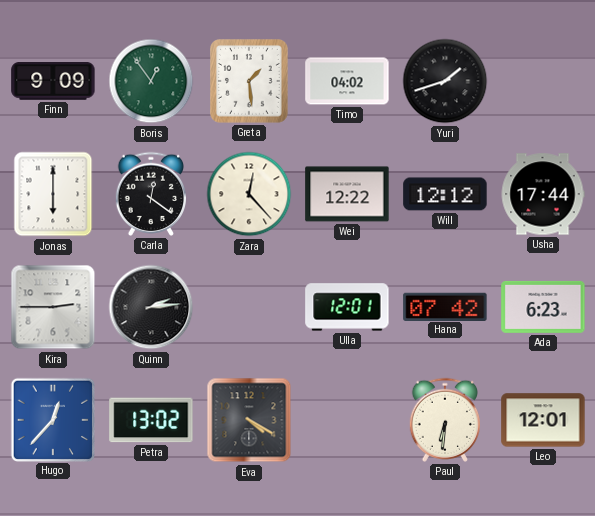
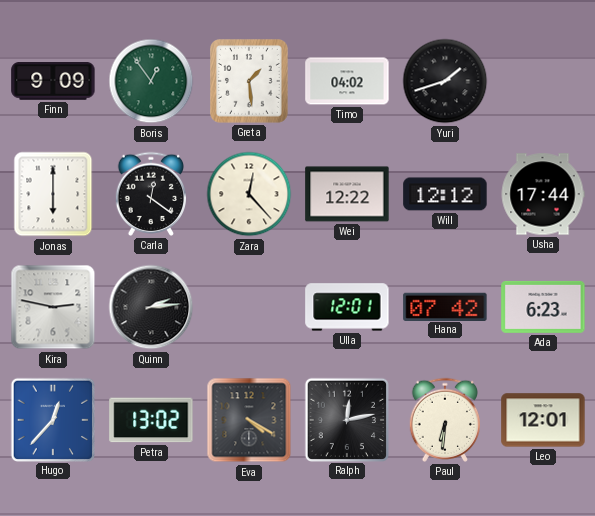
Kira: 2:45 -> 2:47
Ralph: none -> 12:13
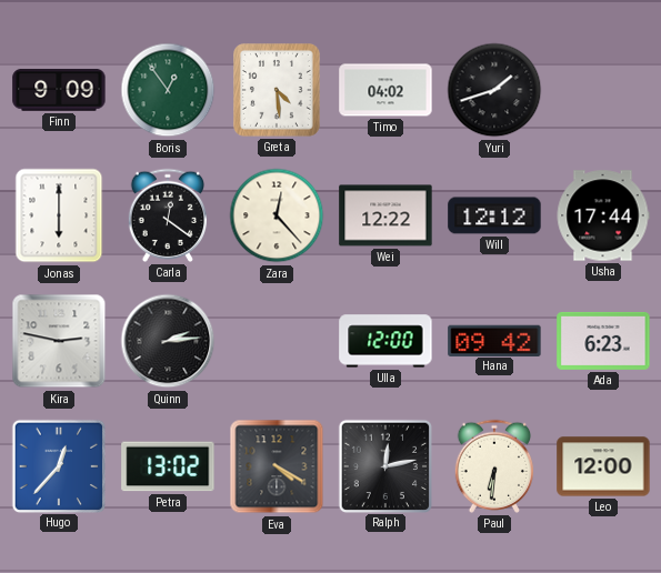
Greta: 1:29 -> 4:29
Ulla: 12:01 -> 12:00
Hana: 07:42 -> 09:42
Leo: 12:01 -> 12:00
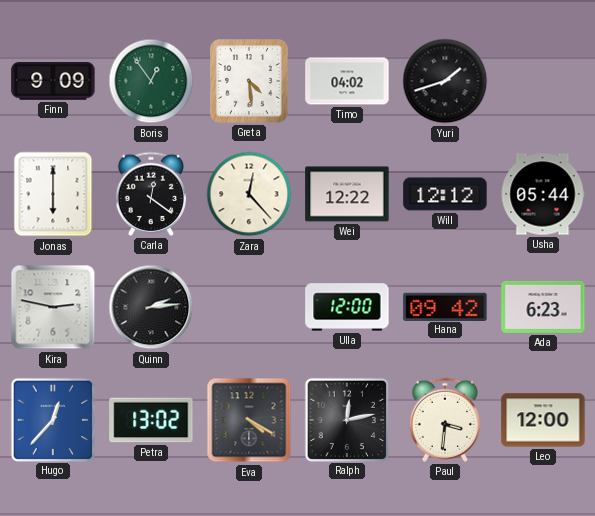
Usha: 17:44 -> 05:44
Paul: 6:31 -> 3:31
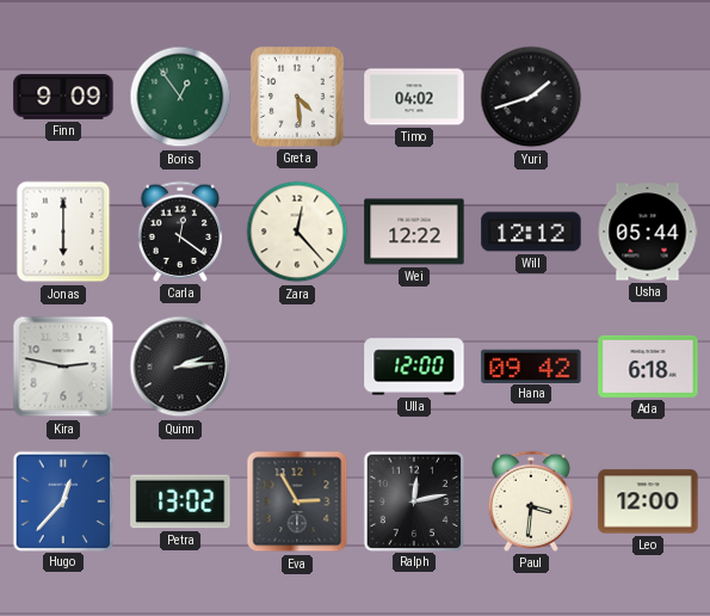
Ada: 6:23 -> 6:18
Eva: 4:20 -> 2:55
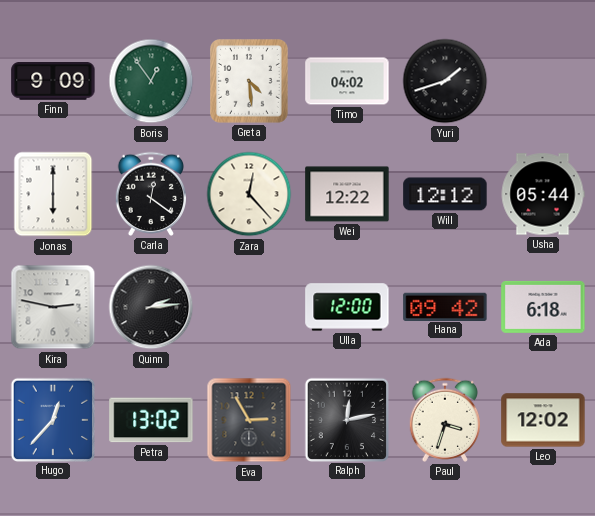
Paul: 3:31 -> 3:33
Leo: 12:00 -> 12:02
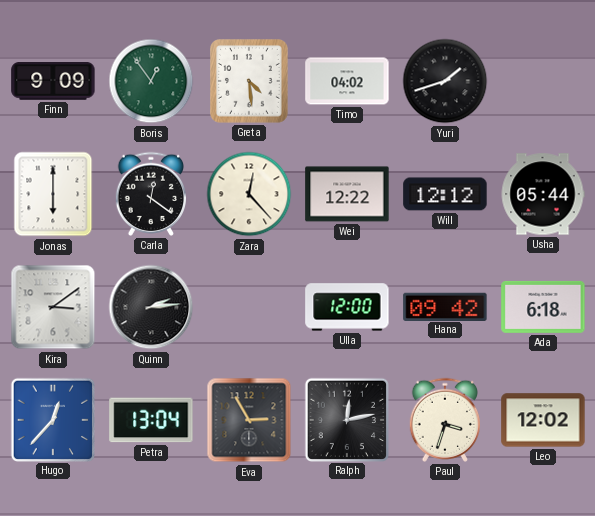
Kira: 2:47 -> 3:09
Petra: 13:02 -> 13:04
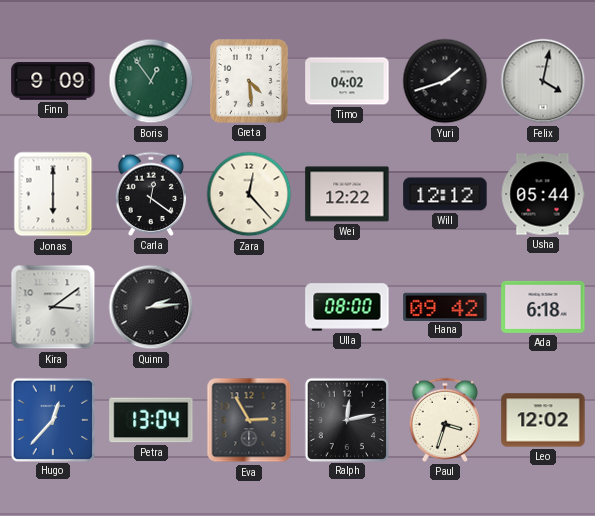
Felix: none -> 4:02
Ulla: 12:00 -> 08:00
